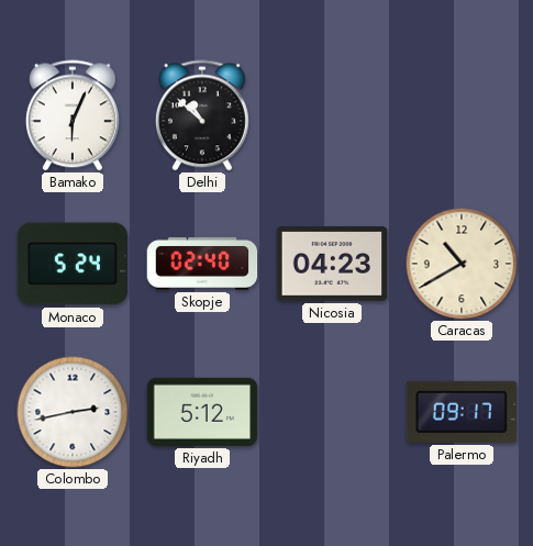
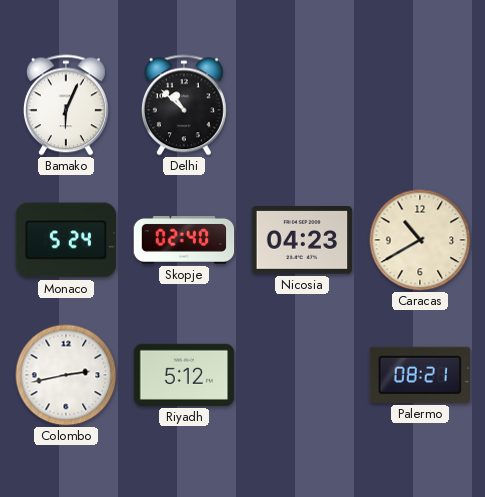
Palermo: 09:17 -> 08:21
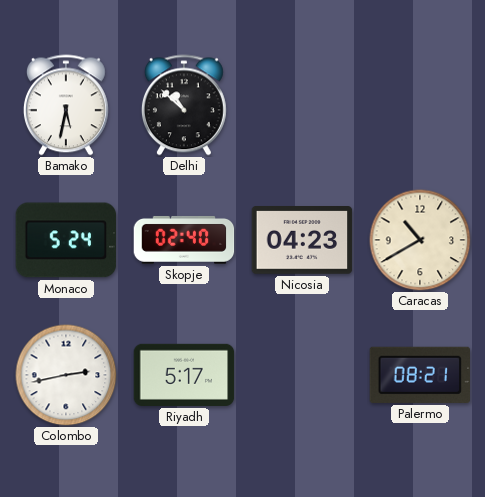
Bamako: 6:04 -> 5:32
Riyadh: 5:12 -> 5:17
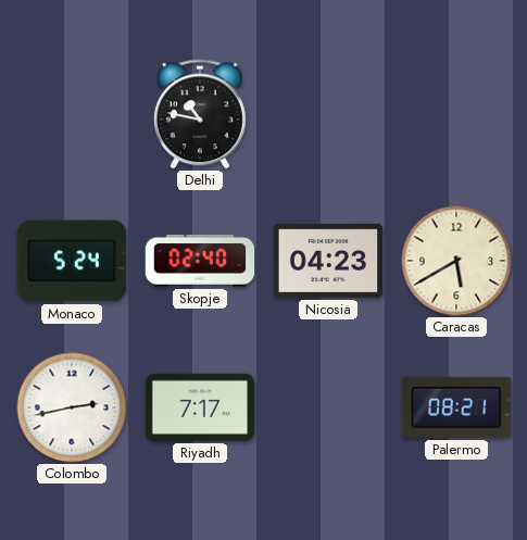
Bamako: 5:32 -> none
Delhi: 10:52 -> 10:47
Caracas: 10:40 -> 5:40
Riyadh: 5:17 -> 7:17
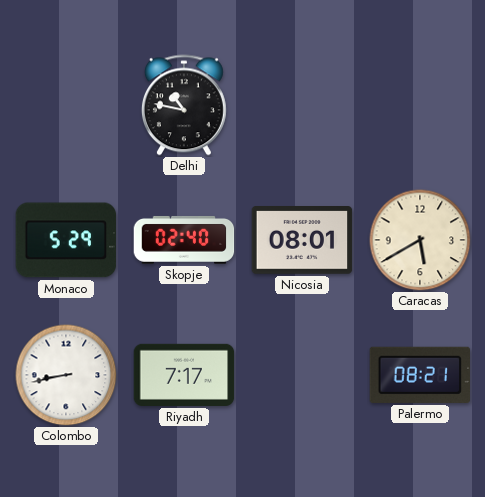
Monaco: 5:24 -> 5:29
Nicosia: 04:23 -> 08:01
Colombo: 2:43 -> 8:43
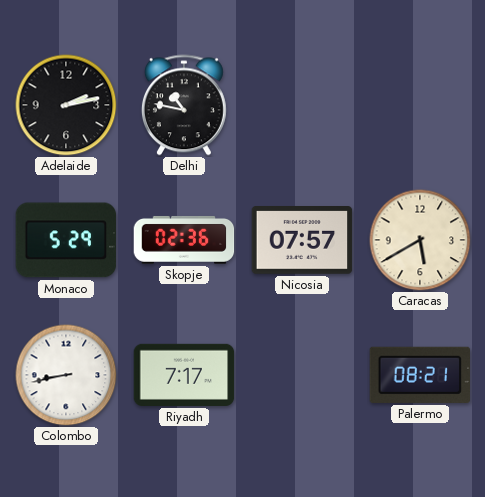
Adelaide: none -> 2:13
Skopje: 02:40 -> 02:36
Nicosia: 08:01 -> 07:57
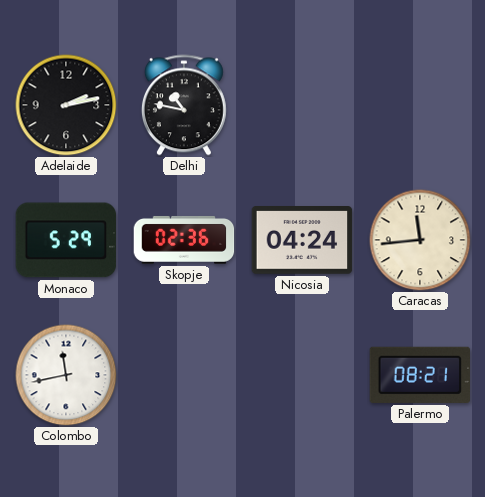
Nicosia: 07:57 -> 04:24
Caracas: 5:40 -> 11:44
Colombo: 8:43 -> 11:43
Riyadh: 7:17 -> none
